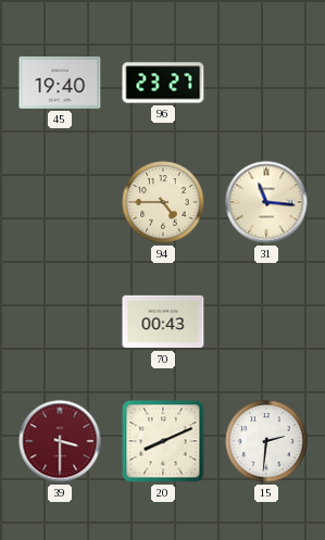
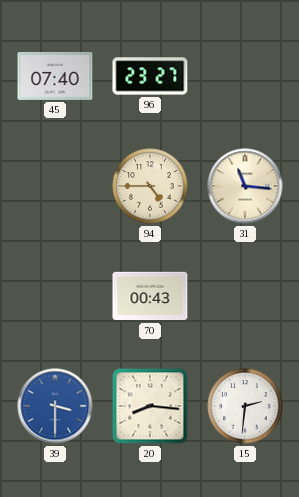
45: 19:40 -> 07:40
39 dial: burgundy -> blue
20: 8:11 -> 8:16
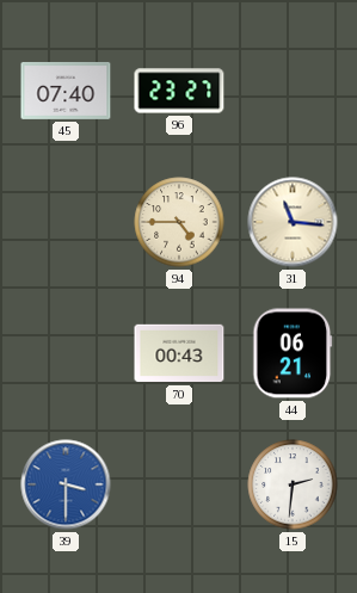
44: none -> 06:21
20: 8:16 -> none
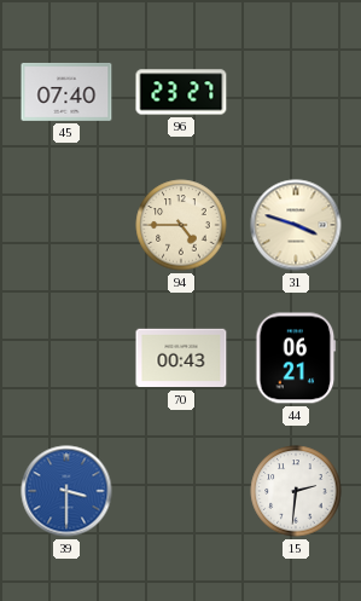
31: 11:16 -> 3:48
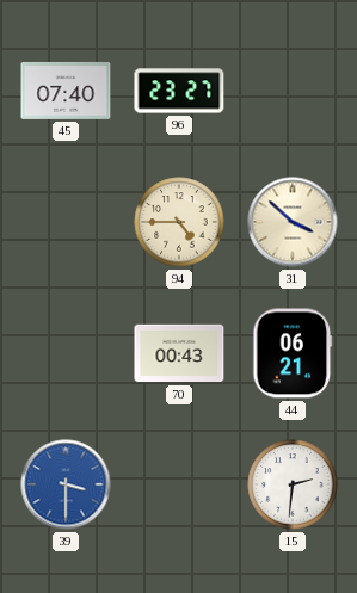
31: 3:48 -> 3:52
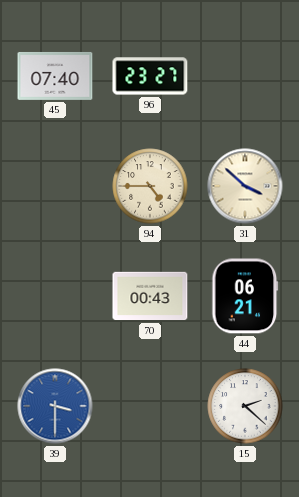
15: 2:31 -> 2:22
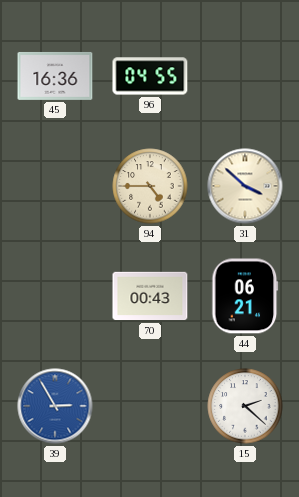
45: 07:40 -> 16:36
96: 23:27 -> 04:55
39: 3:30 -> 2:55
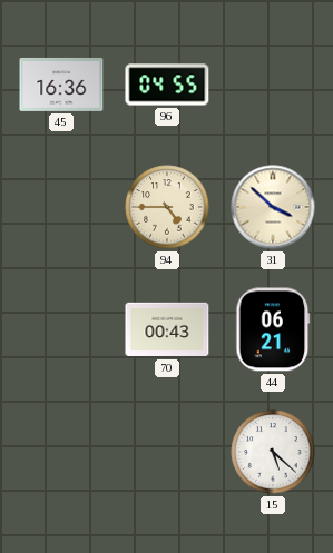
39: 2:55 -> none
15: 2:22 -> 5:22
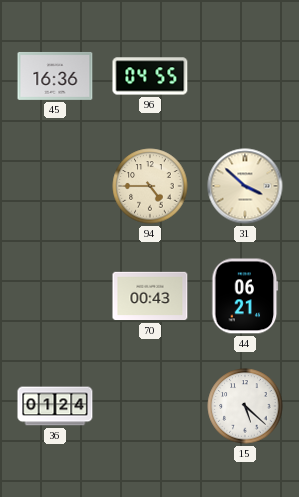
36: none -> 01:24
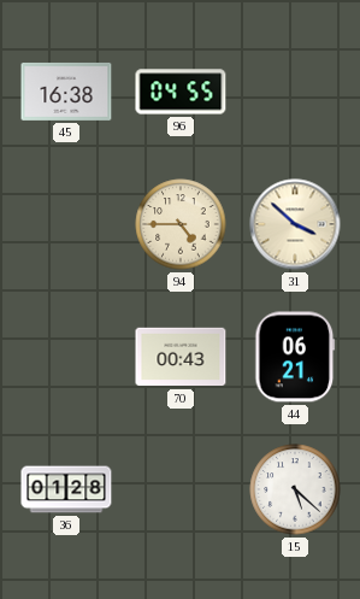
45: 16:36 -> 16:38
36: 01:24 -> 01:28
